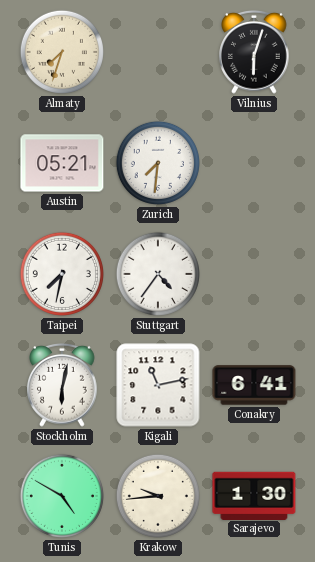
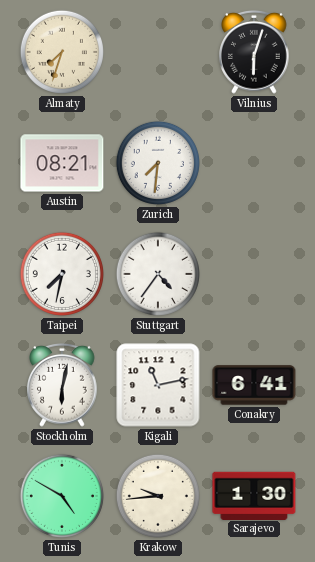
Austin: 05:21 -> 08:21
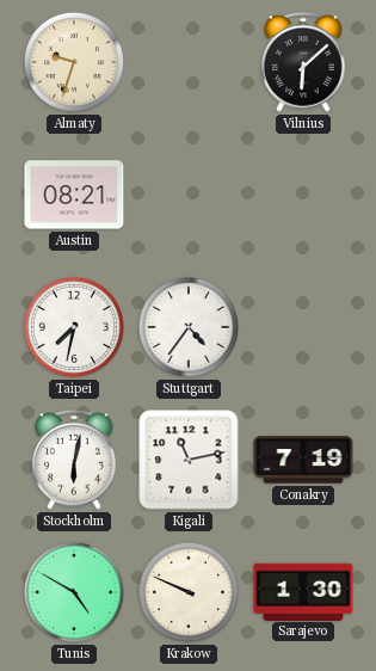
Almaty: 7:33 -> 9:33
Vilnius: 6:03 -> 6:08
Zurich: 7:31 -> none
Conakry: 6:41 -> 7:19
Krakow: 9:44 -> 9:49
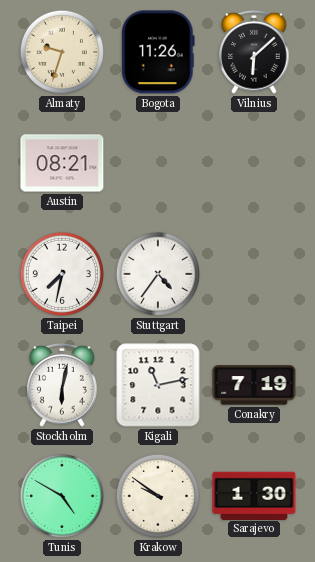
Bogota: none -> 11:26
Krakow: 9:49 -> 9:51
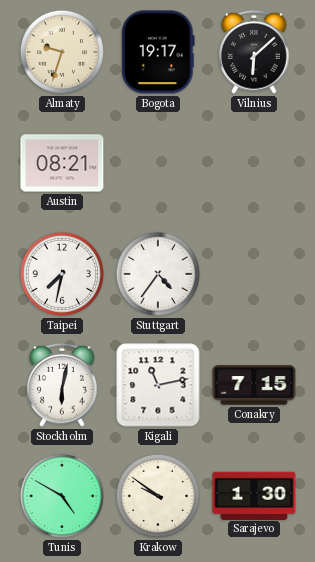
Bogota: 11:26 -> 19:17
Conakry: 7:19 -> 7:15
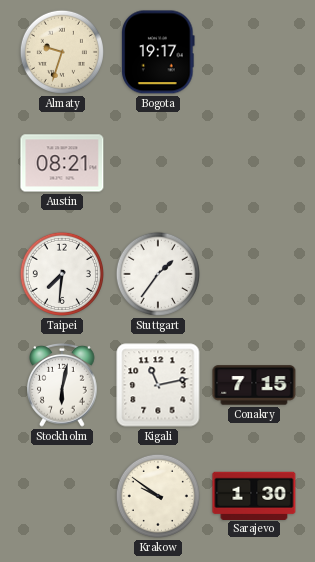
Vilnius: 6:08 -> none
Taipei: 7:32 -> 7:31
Stuttgart: 4:36 -> 1:36
Tunis: 4:50 -> none
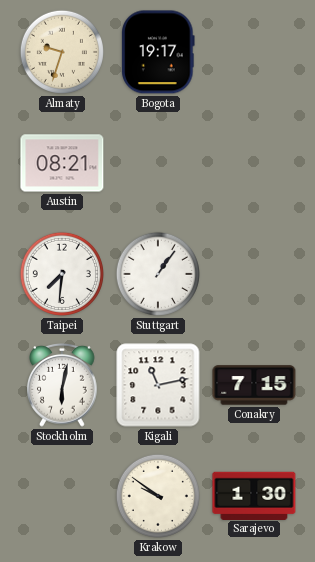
Stuttgart: 1:36 -> 1:06
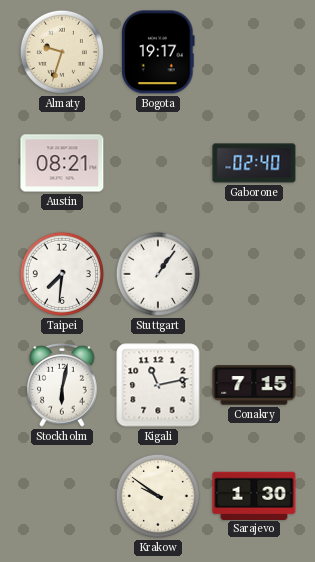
Gaborone: none -> 02:40
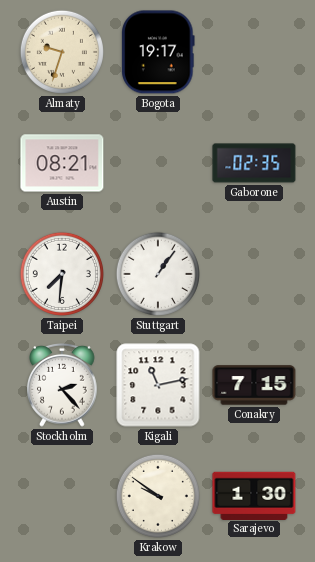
Gaborone: 02:40 -> 02:35
Stockholm: 6:02 -> 2:23
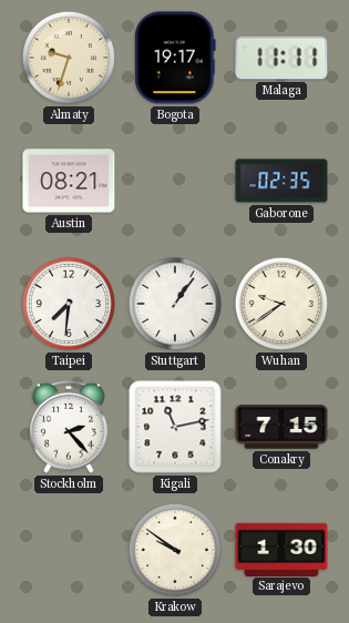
Malaga: none -> 11:11
Wuhan: none -> 9:39
